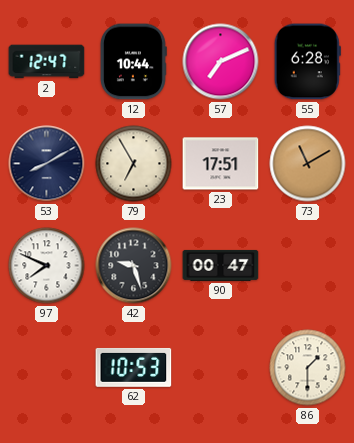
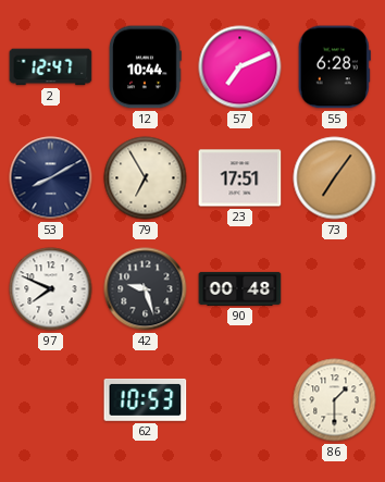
73: 11:10 -> 7:06
90: 00:47 -> 00:48
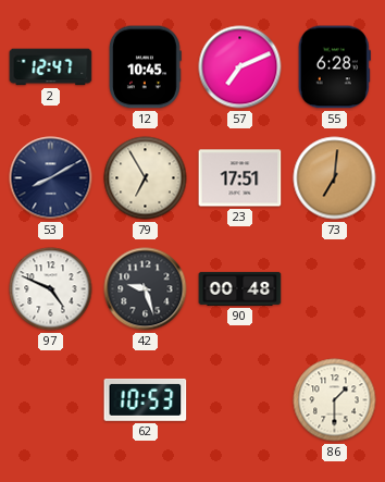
12: 10:44 -> 10:45
73: 7:06 -> 7:01
97: 7:49 -> 4:49
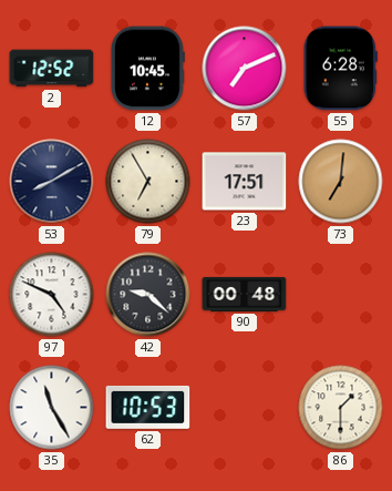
2: 12:47 -> 12:52
42: 9:27 -> 9:22
35: none -> 11:25
